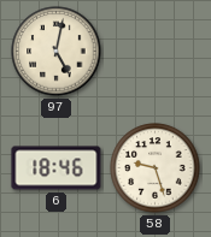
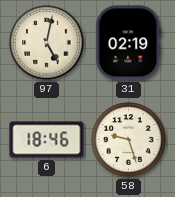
31: none -> 02:19
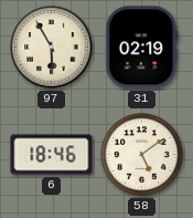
97: 5:02 -> 5:55
58: 9:27 -> 5:09
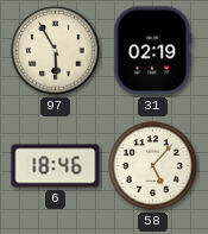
58: 5:09 -> 5:07
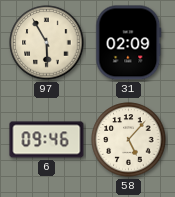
31: 02:19 -> 02:09
6: 18:46 -> 09:46
